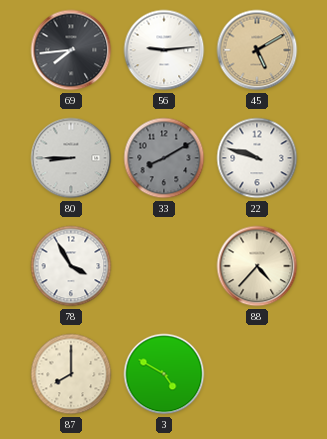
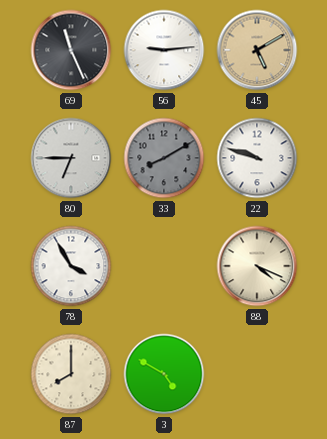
69: 7:44 -> 11:26
80: 8:45 -> 6:45
88: 4:37 -> 4:19
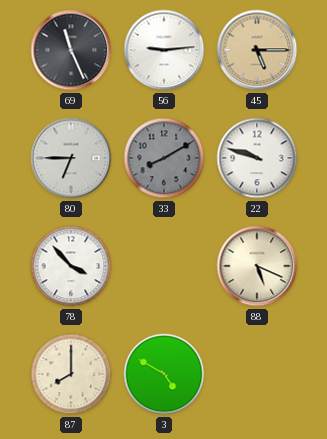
45: 5:10 -> 5:15
78: 3:55 -> 3:53
88: 4:19 -> 5:19
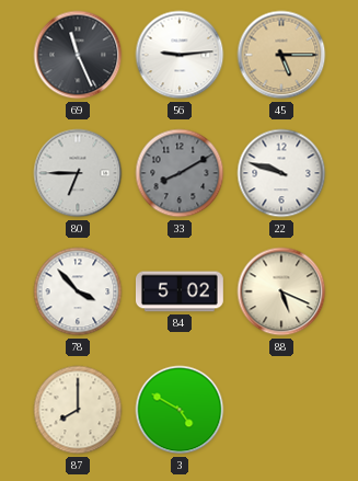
84: none -> 5:02
